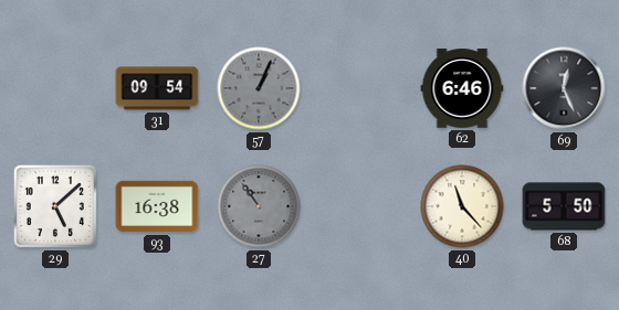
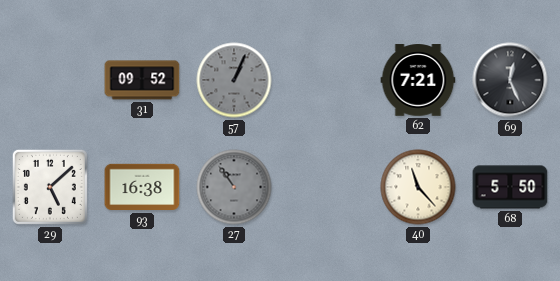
31: 09:54 -> 09:52
62: 6:46 -> 7:21
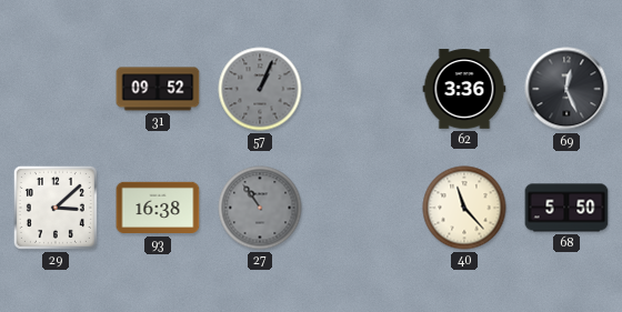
62: 7:21 -> 3:36
29: 5:08 -> 3:08
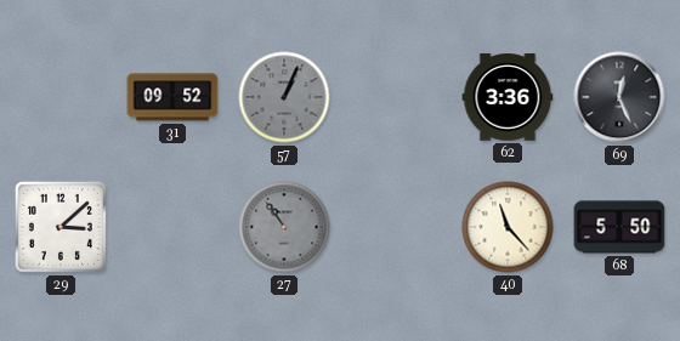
93: 16:38 -> none
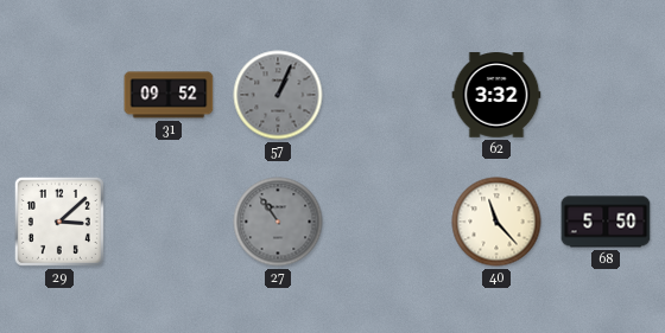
62: 3:36 -> 3:32
69: 12:26 -> none
